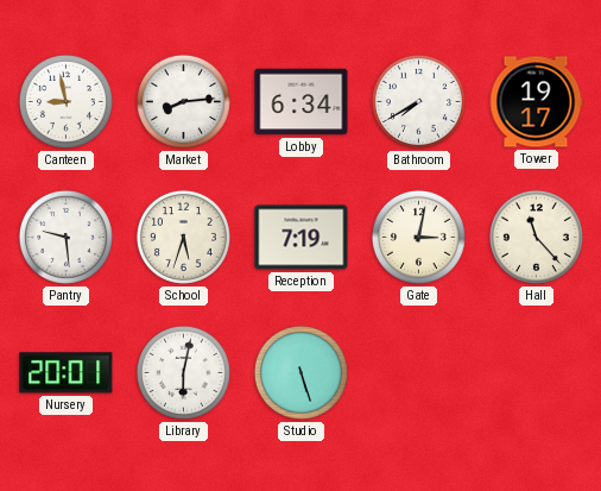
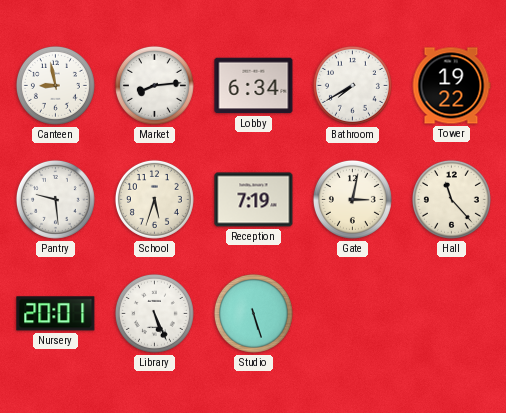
Tower: 19:17 -> 19:22
Library: 6:02 -> 5:26
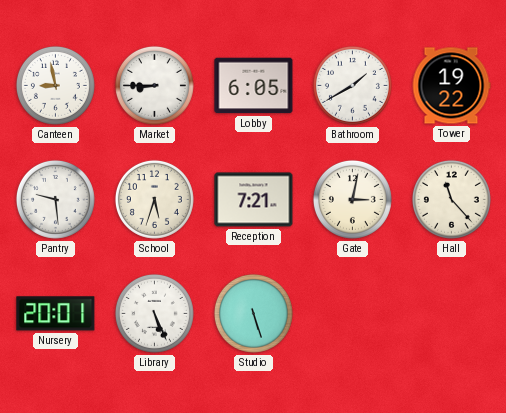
Market: 8:14 -> 8:45
Lobby: 6:34 -> 6:05
Bathroom: 7:40 -> 1:40
Reception: 7:19 -> 7:21
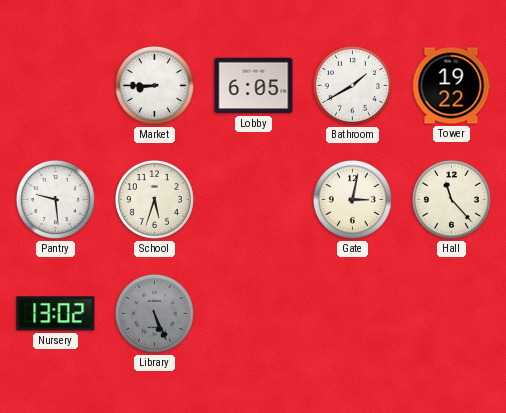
Canteen: 8:58 -> none
Reception: 7:21 -> none
Nursery: 20:01 -> 13:02
Library dial: white -> grey
Studio: 5:27 -> none
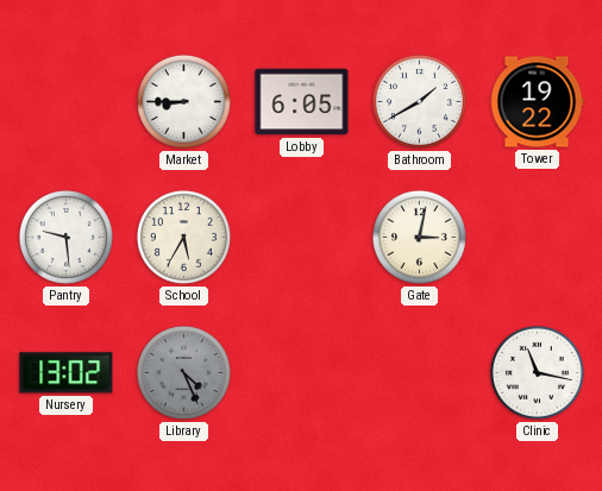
School: 5:33 -> 5:35
Hall: 11:23 -> none
Library: 5:26 -> 4:26
Clinic: none -> 11:17
